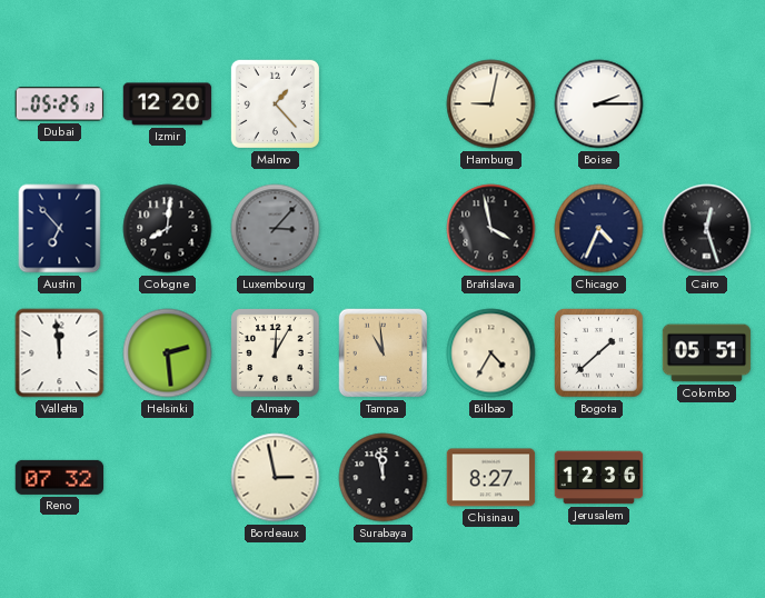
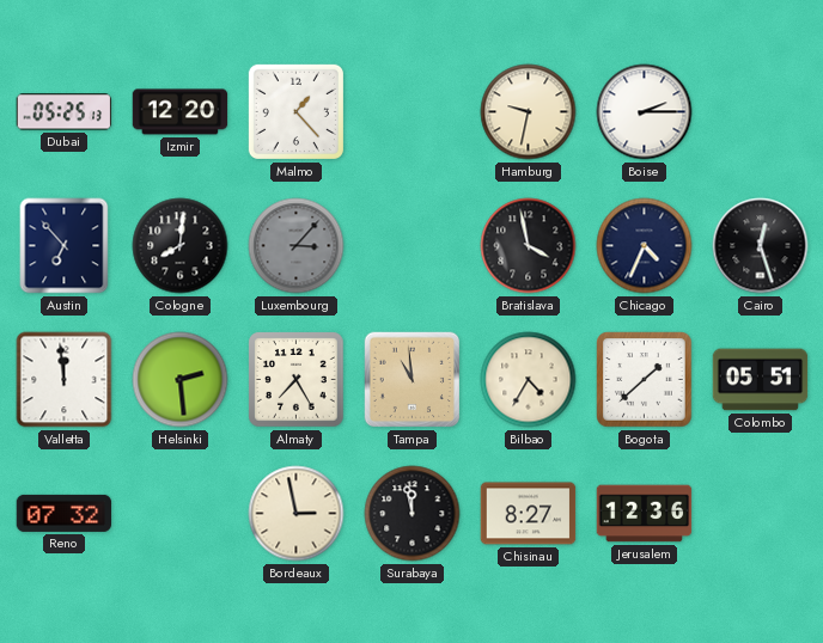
Hamburg: 9:02 -> 9:32
Almaty: 12:05 -> 7:25
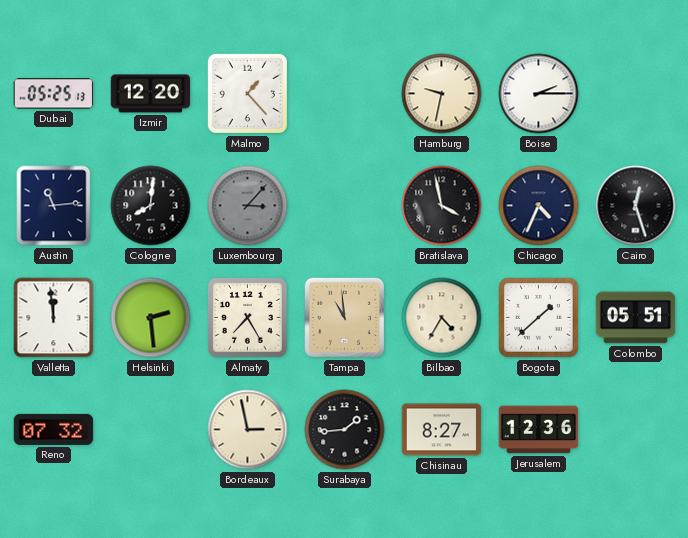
Austin: 6:53 -> 11:14
Surabaya: 11:58 -> 1:44
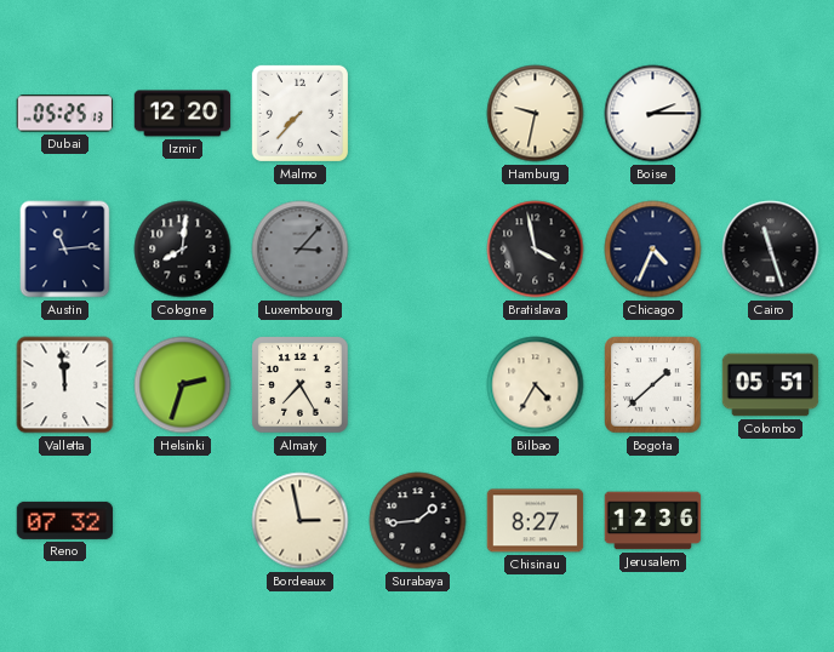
Malmo: 1:23 -> 7:37
Cairo: 12:27 -> 11:27
Helsinki: 2:29 -> 2:33
Tampa: 10:59 -> none
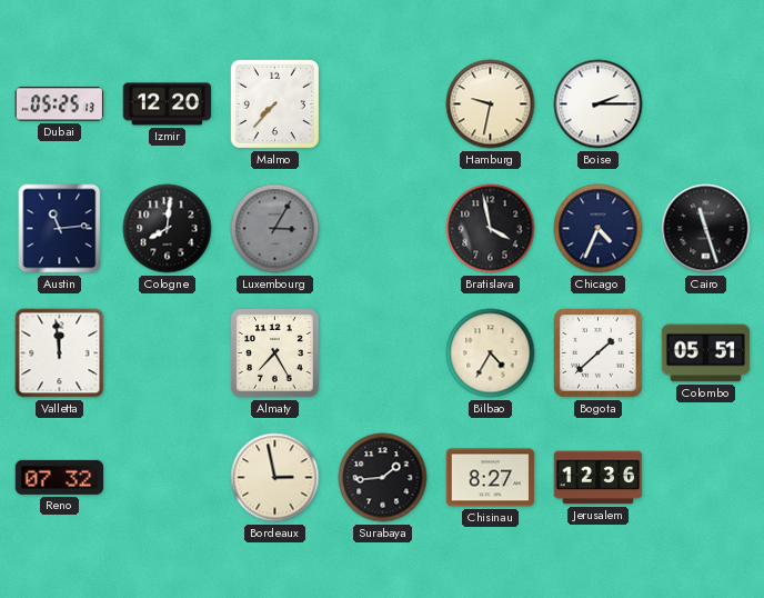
Luxembourg: 3:07 -> 3:05
Helsinki: 2:33 -> none
